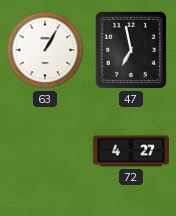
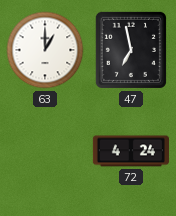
63: 1:05 -> 1:00
72: 4:27 -> 4:24
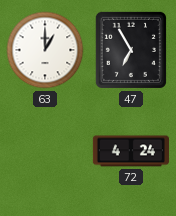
47: 6:58 -> 6:55
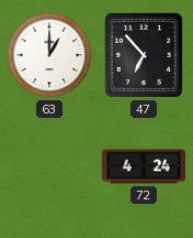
47: 6:55 -> 6:53
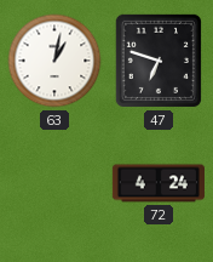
63: 1:00 -> 1:02
47: 6:53 -> 6:48
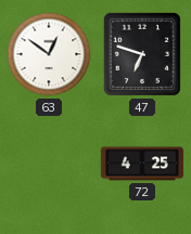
63: 1:02 -> 12:51
72: 4:24 -> 4:25
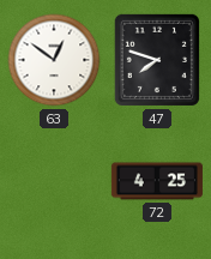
47: 6:48 -> 7:48
